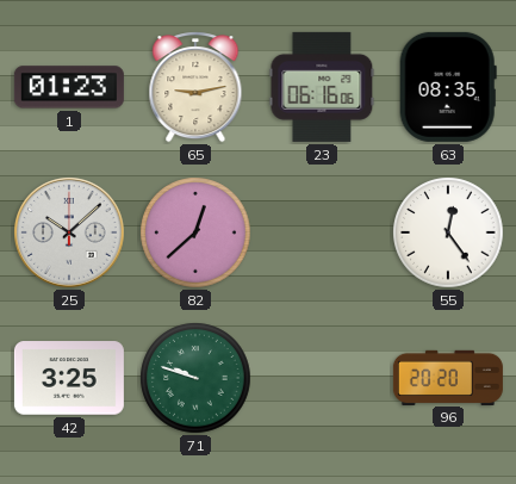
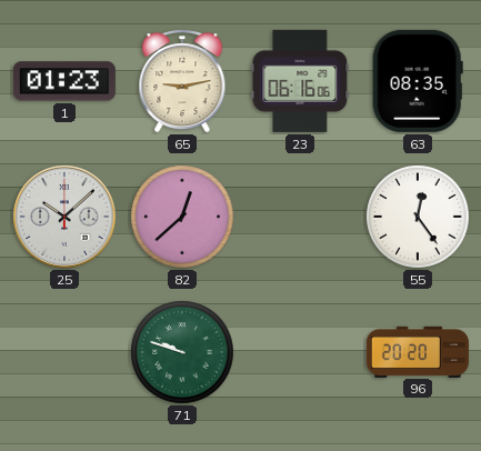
42: 3:25 -> none
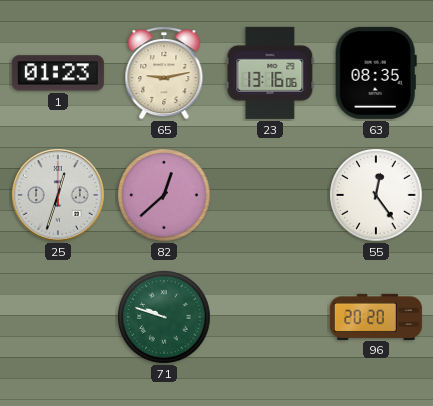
23: 06:16 -> 13:16
25: 10:08 -> 12:33
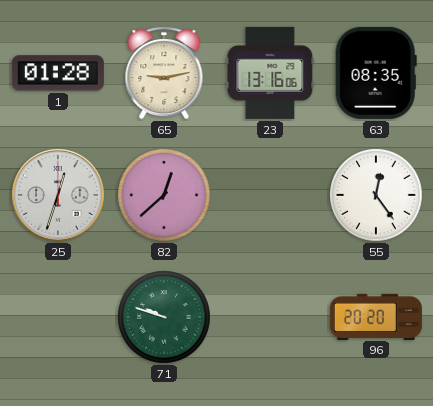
1: 01:23 -> 01:28
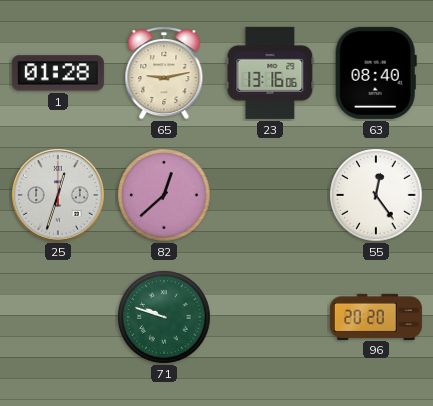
63: 08:35 -> 08:40
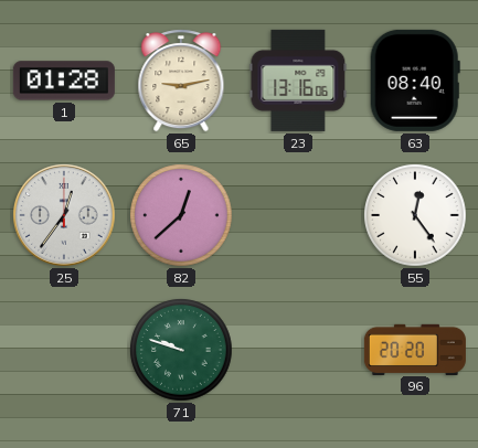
25: 12:33 -> 12:36
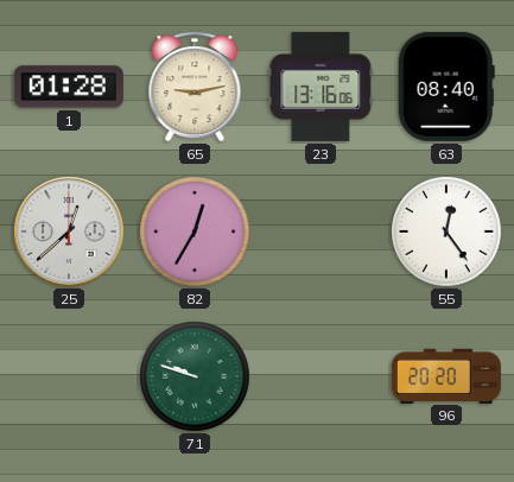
25: 12:36 -> 12:38
82: 12:38 -> 12:35
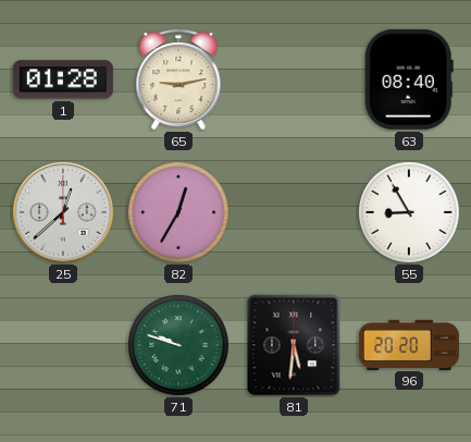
23: 13:16 -> none
55: 12:24 -> 8:55
81: none -> 5:31
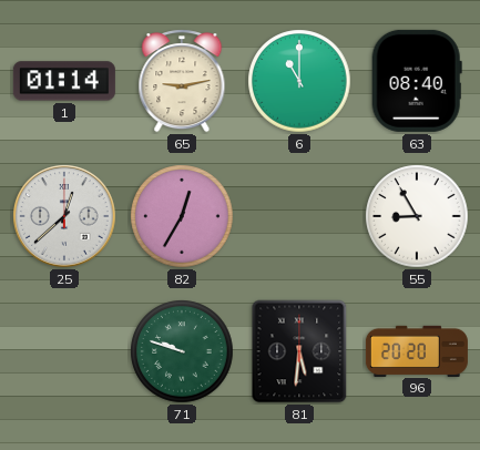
1: 01:28 -> 01:14
6: none -> 11:00
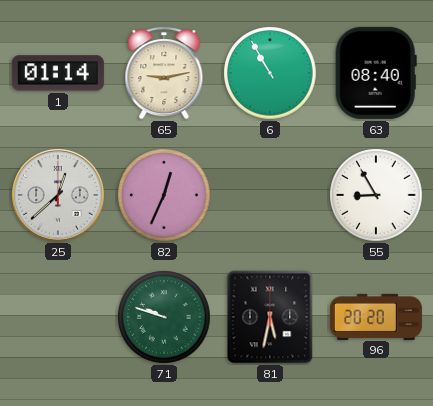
6: 11:00 -> 10:55
82: 12:35 -> 12:34
81: 5:31 -> 5:32
